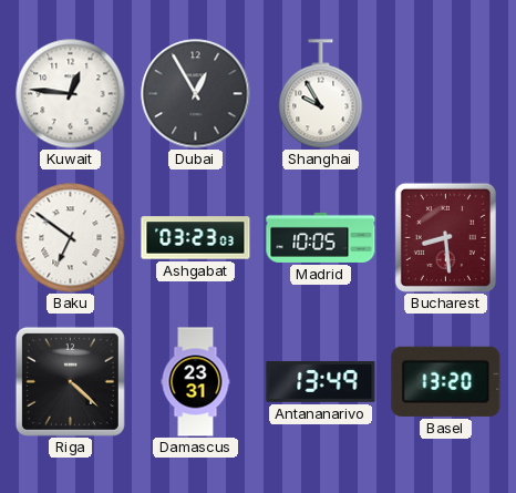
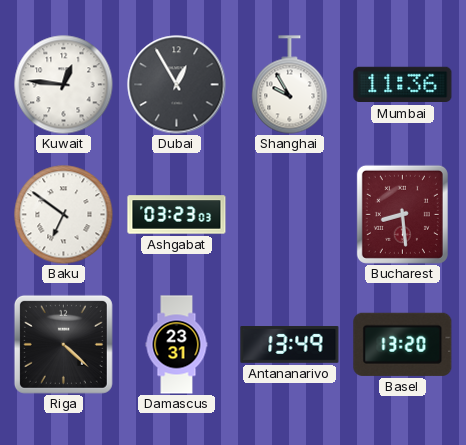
Mumbai: none -> 11:36
Madrid: 10:05 -> none
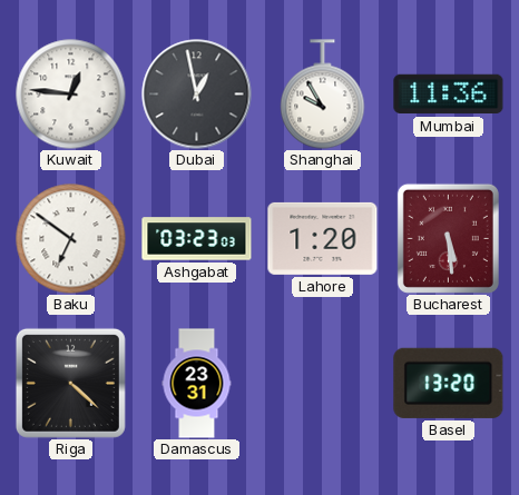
Dubai: 12:55 -> 12:58
Lahore: none -> 1:20
Bucharest: 8:29 -> 5:29
Antananarivo: 13:49 -> none
